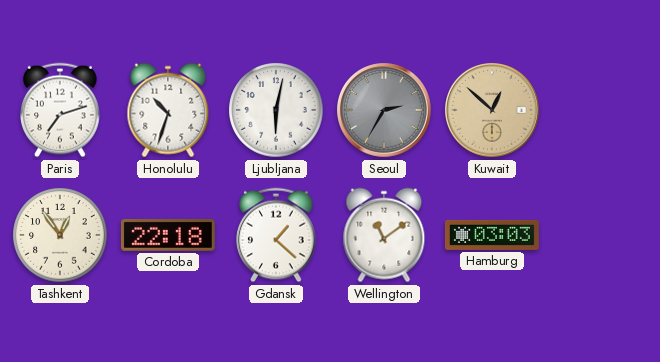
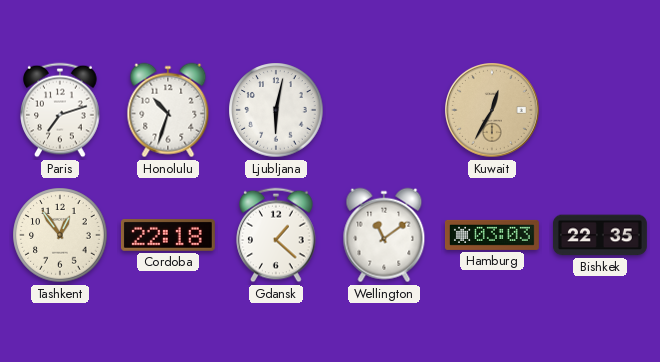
Seoul: 2:35 -> none
Kuwait: 12:52 -> 12:35
Bishkek: none -> 22:35
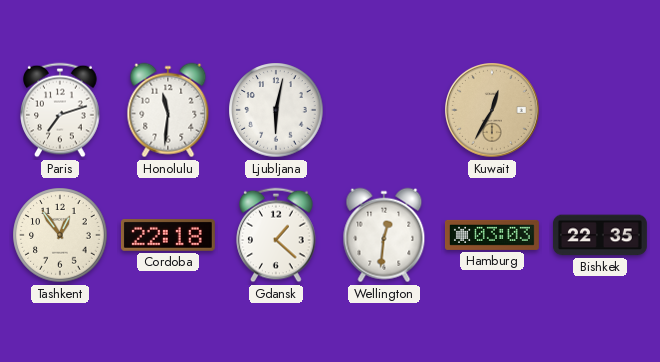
Honolulu: 10:33 -> 11:31
Wellington: 11:09 -> 12:31
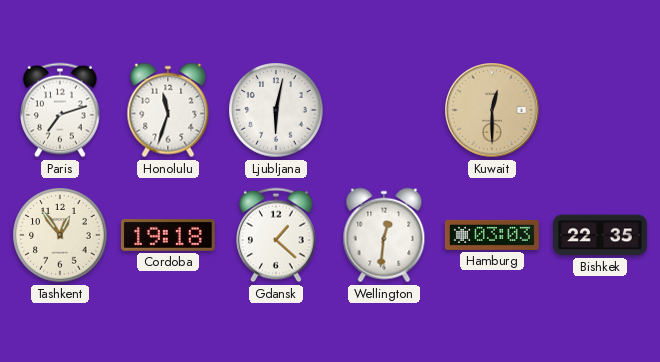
Honolulu: 11:31 -> 11:33
Kuwait: 12:35 -> 12:30
Cordoba: 22:18 -> 19:18
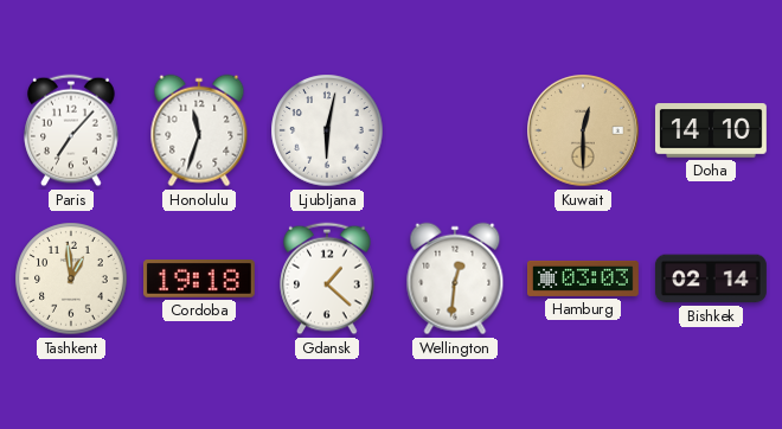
Paris: 7:12 -> 7:07
Doha: none -> 14:10
Tashkent: 12:54 -> 12:59
Bishkek: 22:35 -> 02:14
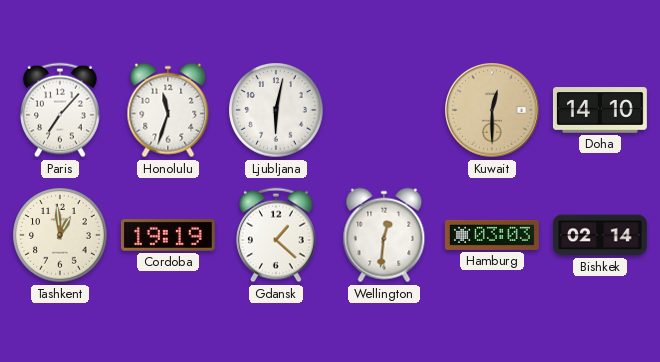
Cordoba: 19:18 -> 19:19
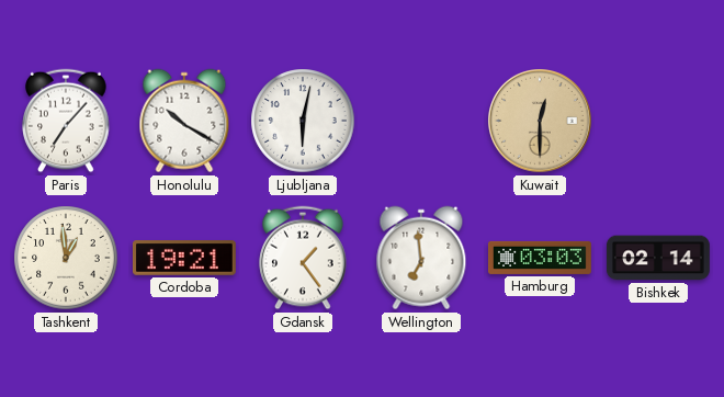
Honolulu: 11:33 -> 10:20
Doha: 14:10 -> none
Cordoba: 19:19 -> 19:21
Gdansk: 1:22 -> 1:24
Wellington: 12:31 -> 6:59
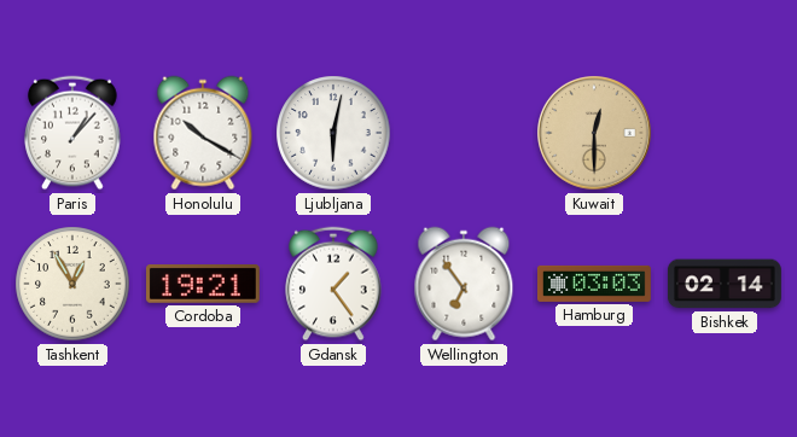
Paris: 7:07 -> 1:07
Tashkent: 12:59 -> 12:55
Wellington: 6:59 -> 6:54
